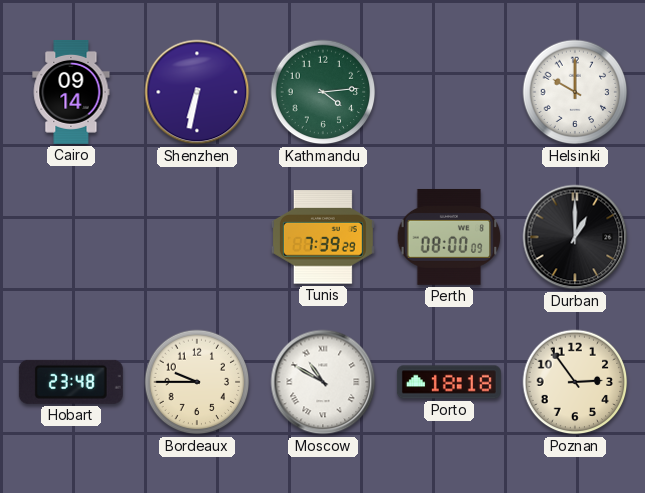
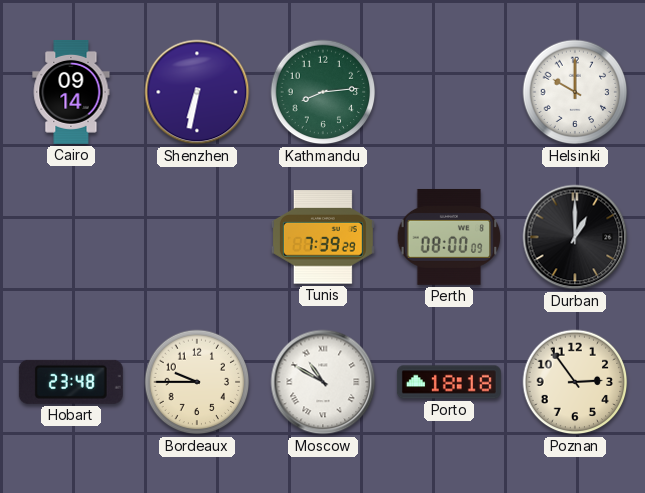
Kathmandu: 4:14 -> 8:14
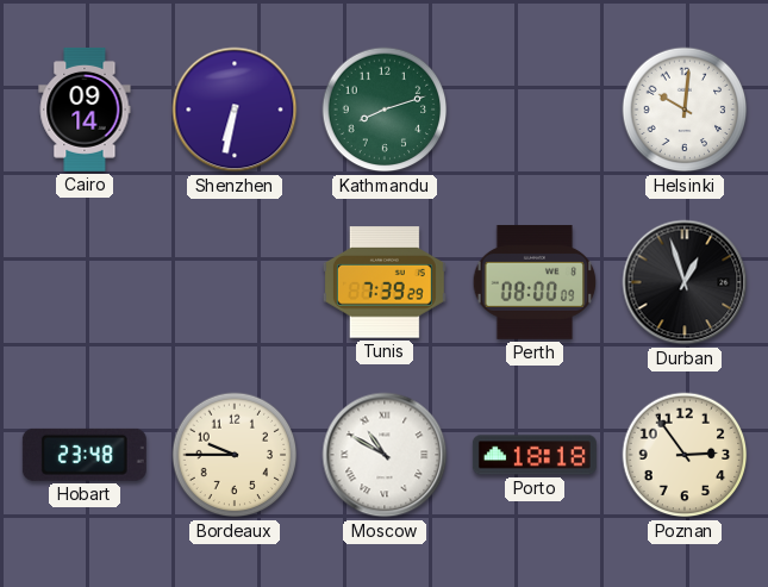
Kathmandu: 8:14 -> 8:12
Helsinki: 10:00 -> 10:01
Durban: 1:00 -> 12:57
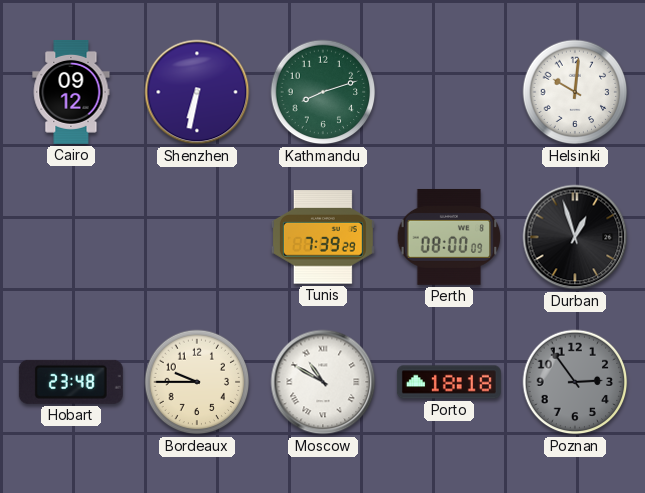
Cairo: 09:14 -> 09:12
Poznan dial: cream -> grey
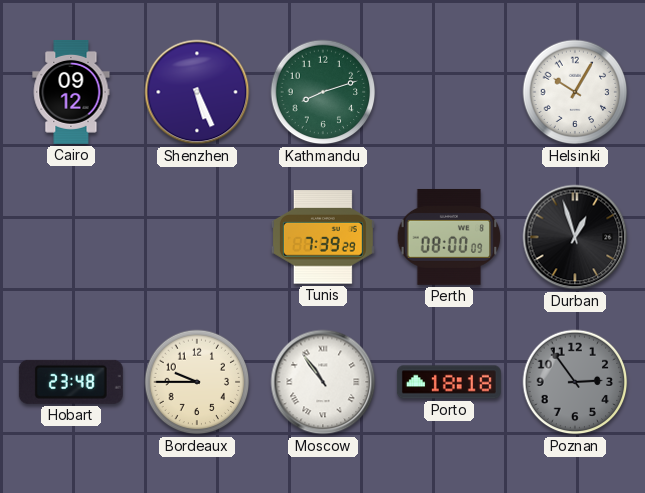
Shenzhen: 6:32 -> 5:26
Helsinki: 10:01 -> 10:05
Moscow: 10:50 -> 10:54
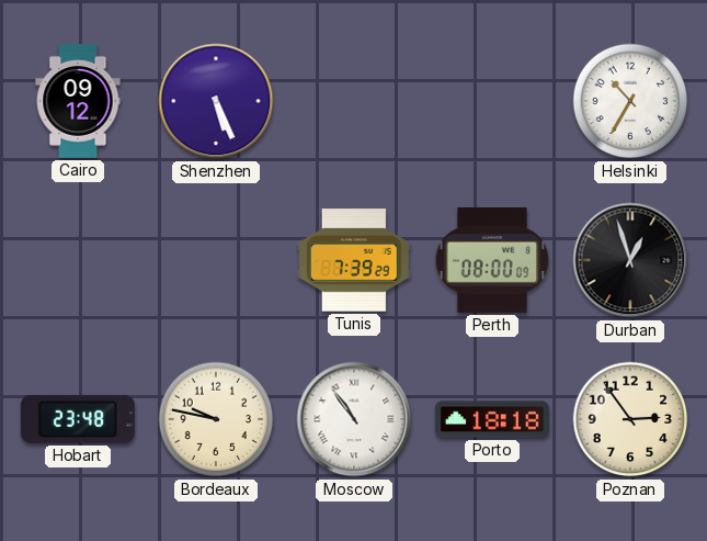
Kathmandu: 8:12 -> none
Helsinki: 10:05 -> 10:35
Bordeaux: 9:45 -> 9:47
Poznan dial: grey -> cream
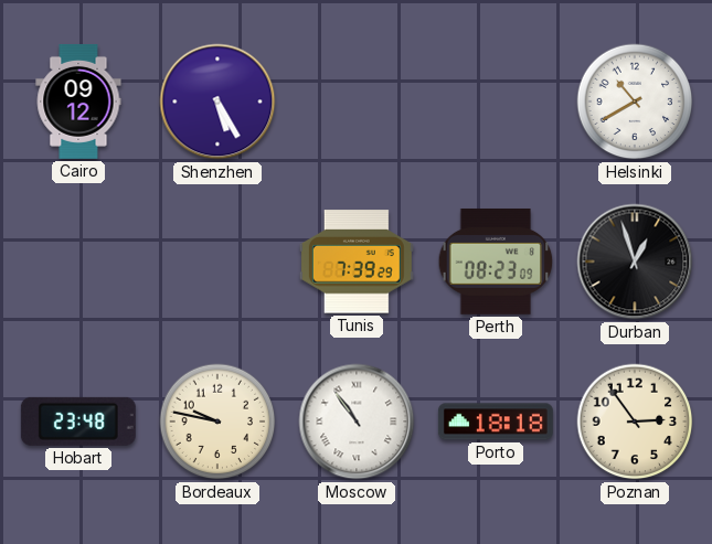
Shenzhen: 5:26 -> 5:25
Helsinki: 10:35 -> 10:40
Perth: 08:00 -> 08:23
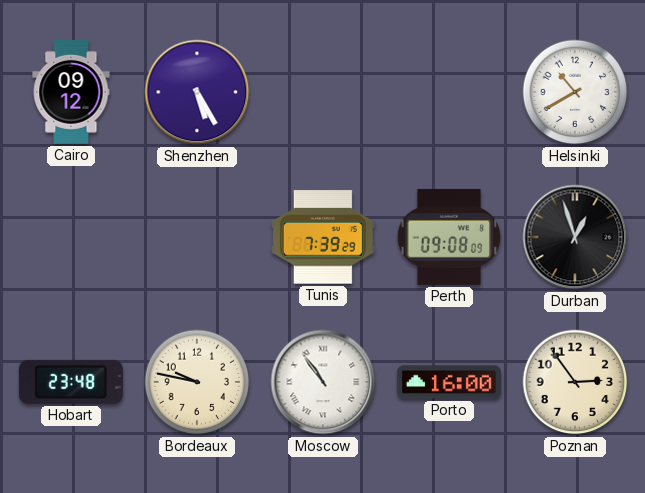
Perth: 08:23 -> 09:08
Porto: 18:18 -> 16:00
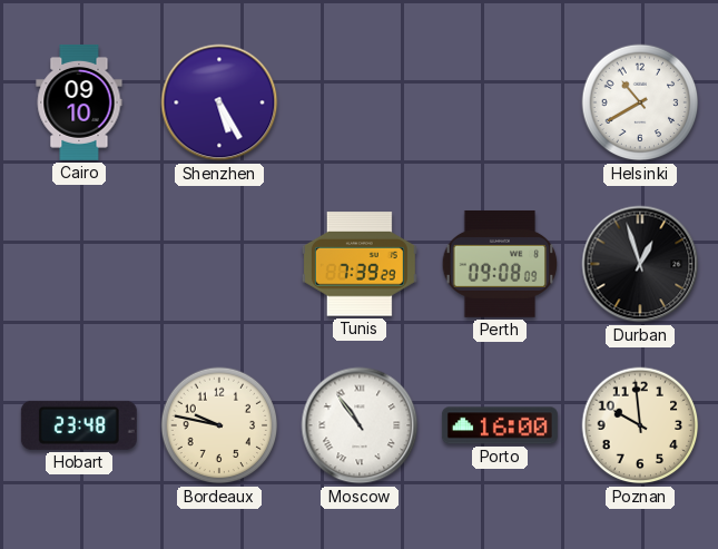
Cairo: 09:12 -> 09:10
Poznan: 2:54 -> 9:59
